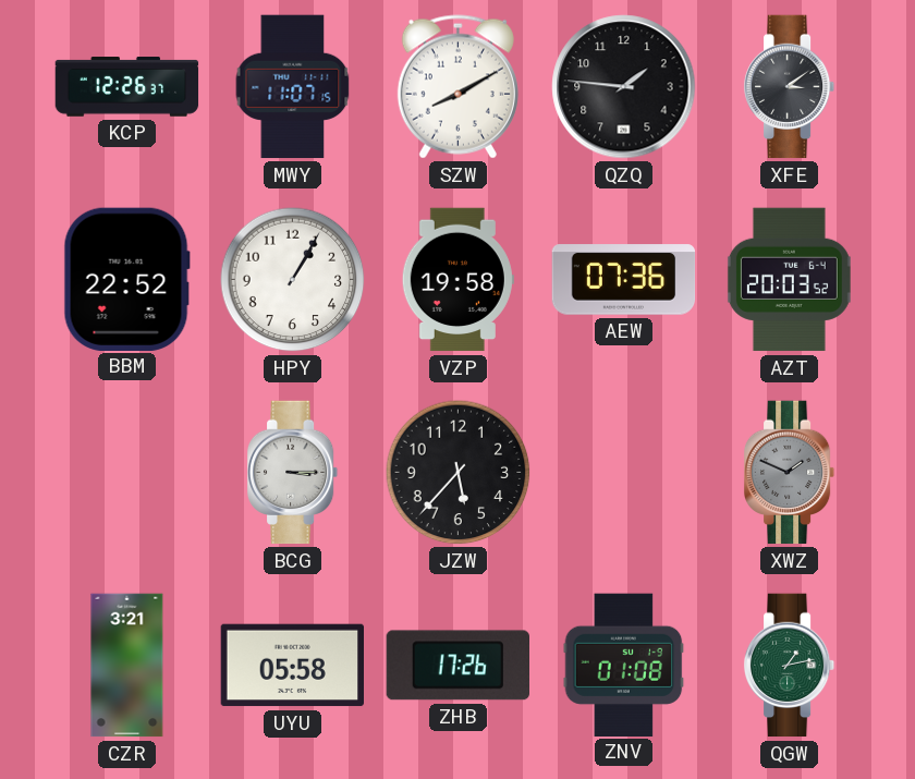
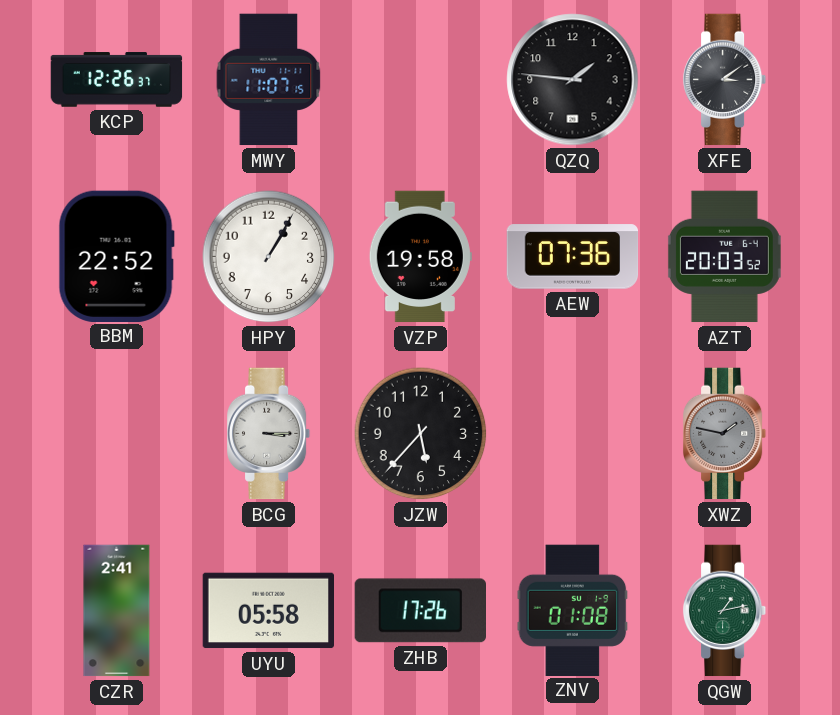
SZW: 8:10 -> none
XWZ: 1:49 -> 1:47
CZR: 3:21 -> 2:41
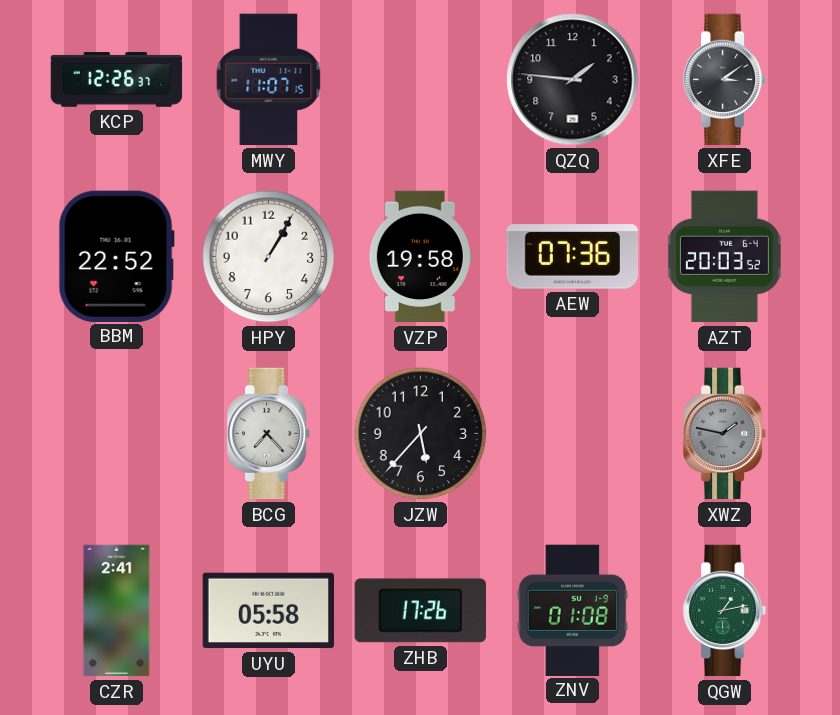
BCG: 3:15 -> 7:23
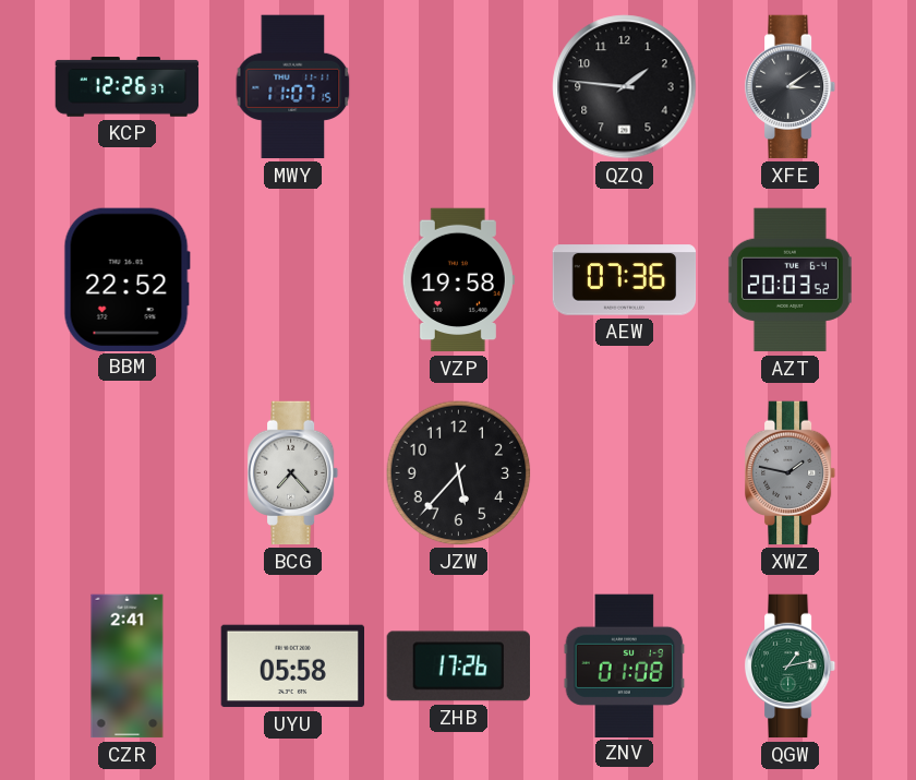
HPY: 1:05 -> none
